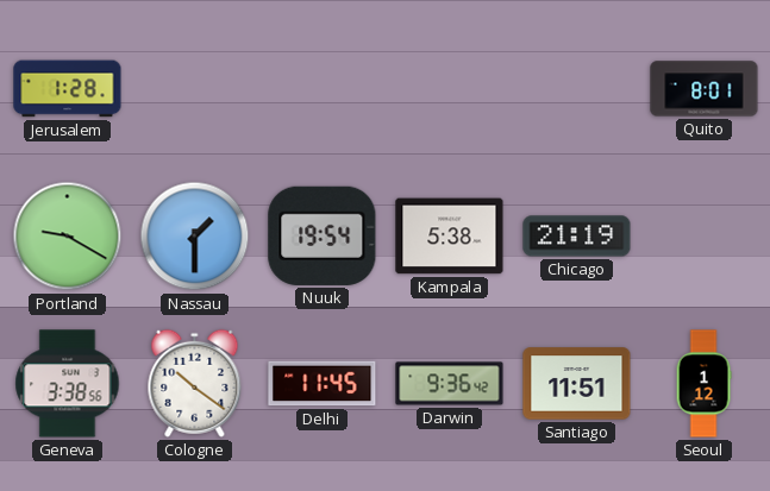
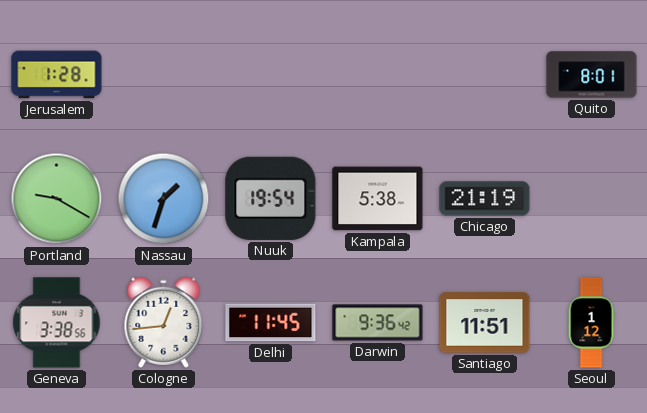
Nassau: 1:30 -> 1:33
Cologne: 10:21 -> 12:44
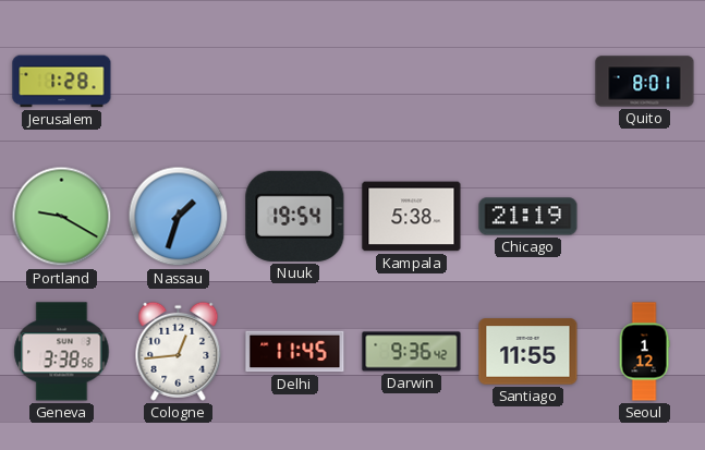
Santiago: 11:51 -> 11:55
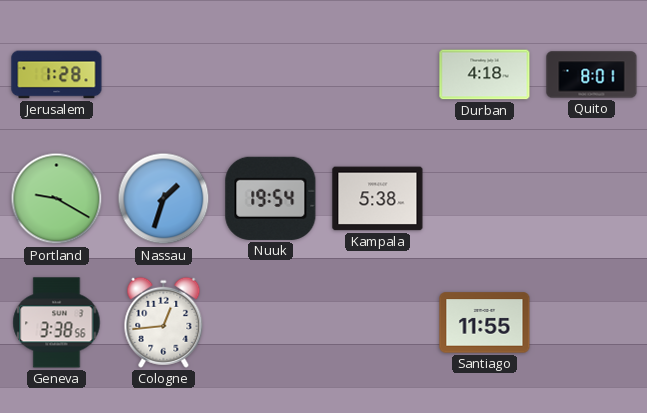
Durban: none -> 4:18
Chicago: 21:19 -> none
Delhi: 11:45 -> none
Darwin: 9:36 -> none
Seoul: 1:12 -> none
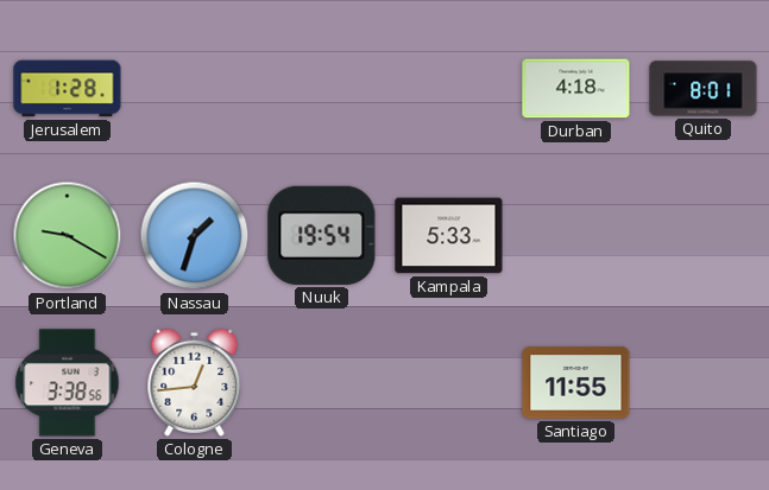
Kampala: 5:38 -> 5:33
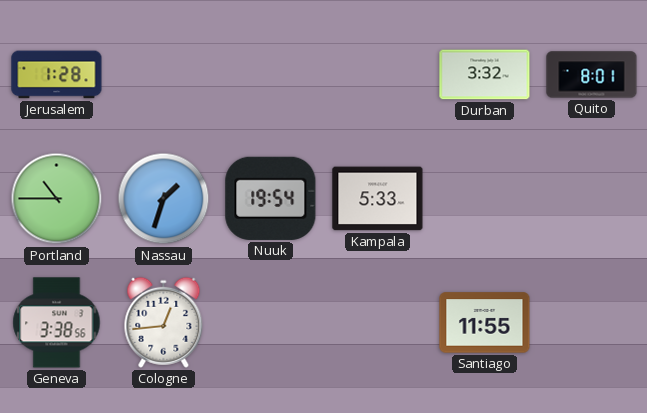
Durban: 4:18 -> 3:32
Portland: 9:20 -> 10:45
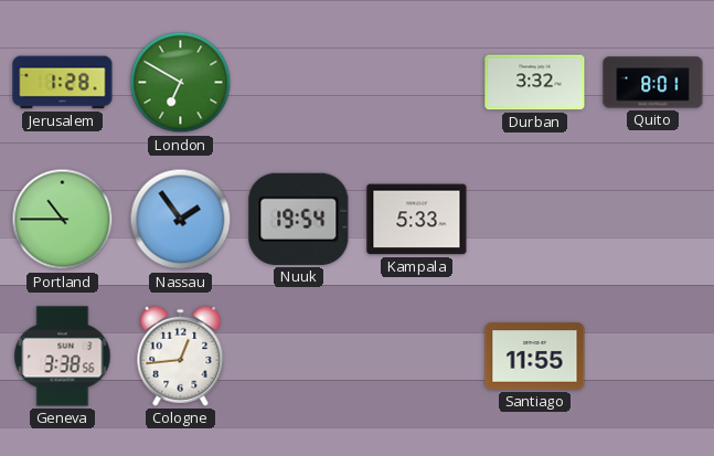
London: none -> 6:50
Nassau: 1:33 -> 1:54
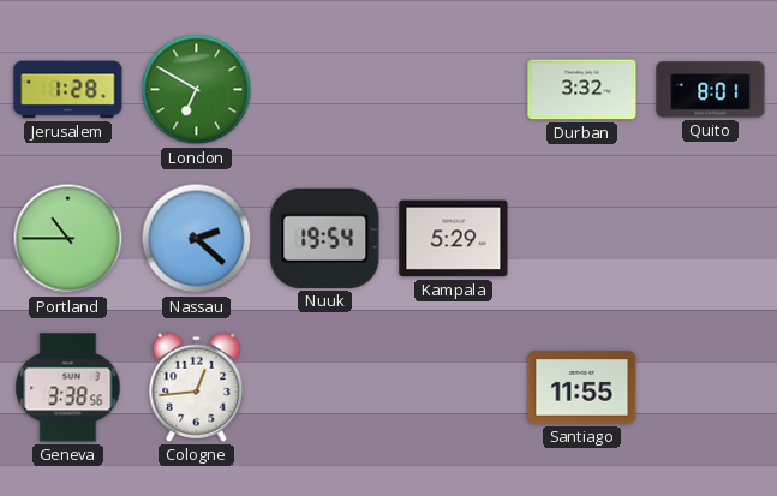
Nassau: 1:54 -> 2:22
Kampala: 5:33 -> 5:29
